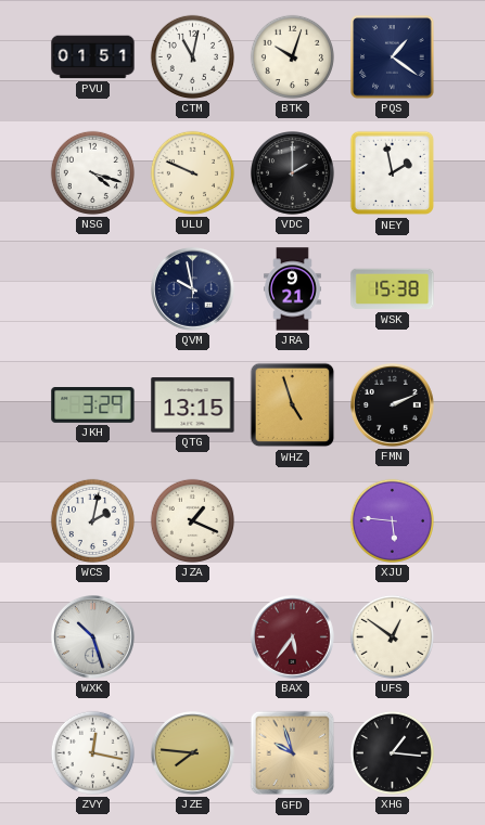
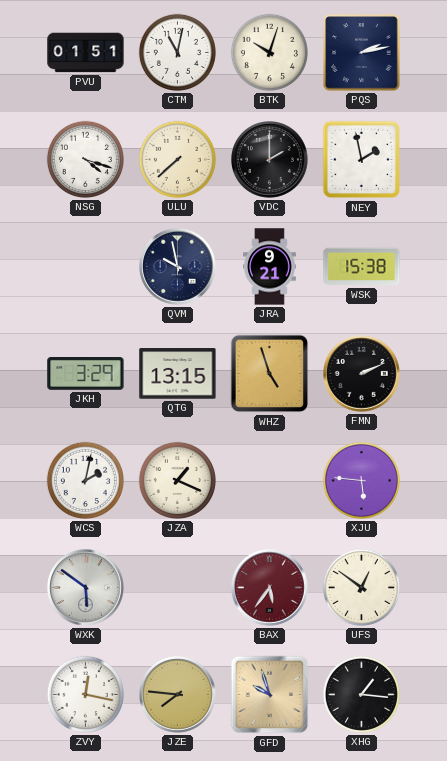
PQS: 1:21 -> 2:13
ULU: 9:49 -> 7:38
WXK: 10:27 -> 5:51
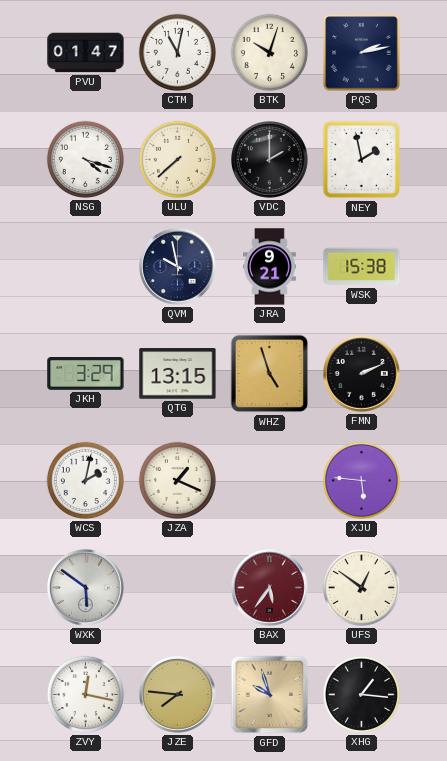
PVU: 01:51 -> 01:47
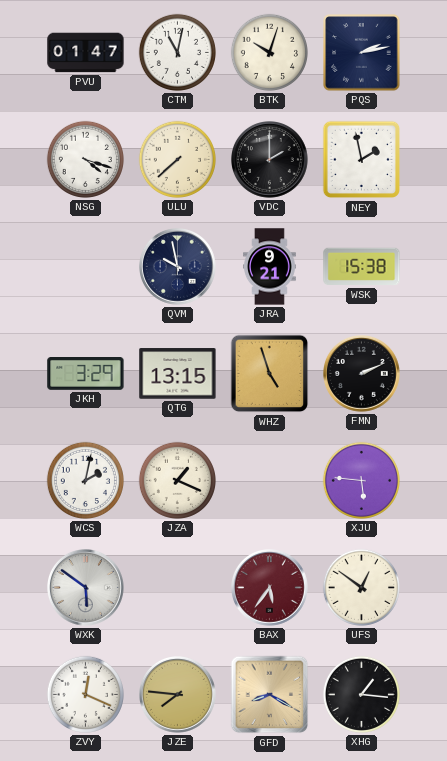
ZVY: 12:17 -> 12:19
GFD: 9:57 -> 8:20
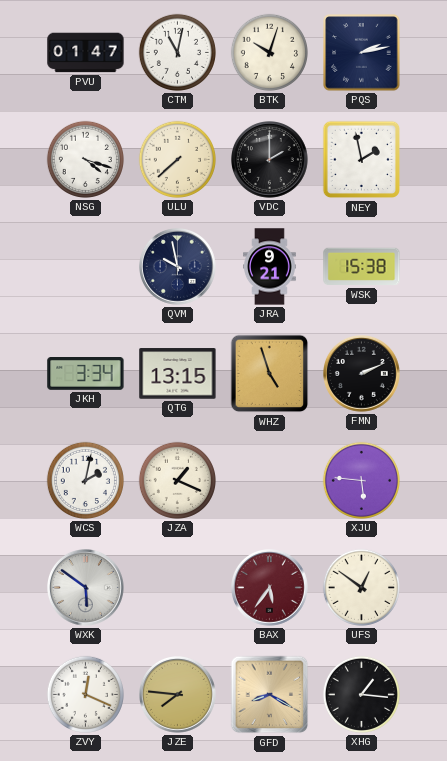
JKH: 3:29 -> 3:34
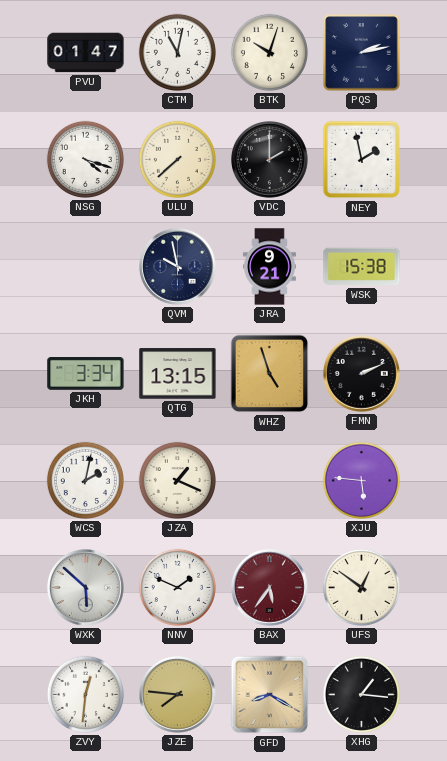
WXK: 5:51 -> 5:52
NNV: none -> 1:49
ZVY: 12:19 -> 12:31
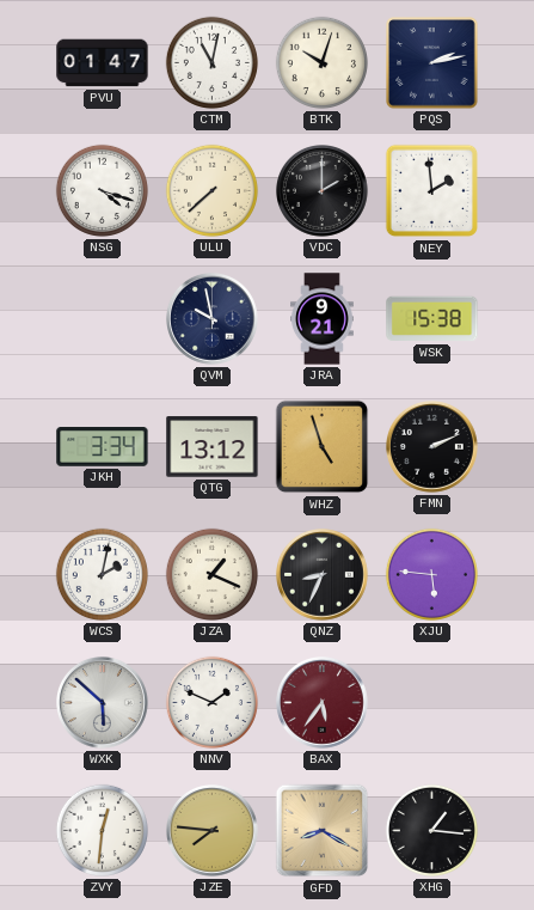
NEY: 1:58 -> 1:59
QTG: 13:15 -> 13:12
QNZ: none -> 8:34
UFS: 12:51 -> none
